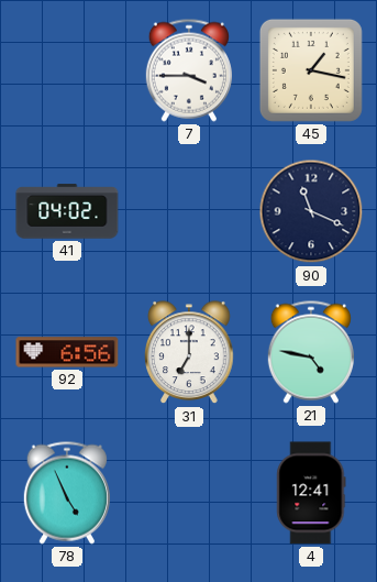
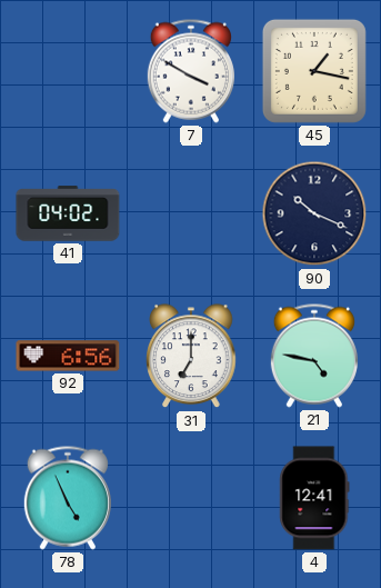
7: 3:45 -> 3:50
90: 11:19 -> 10:19
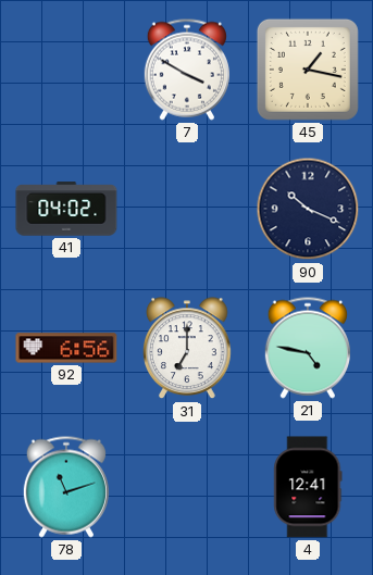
78: 4:56 -> 11:12
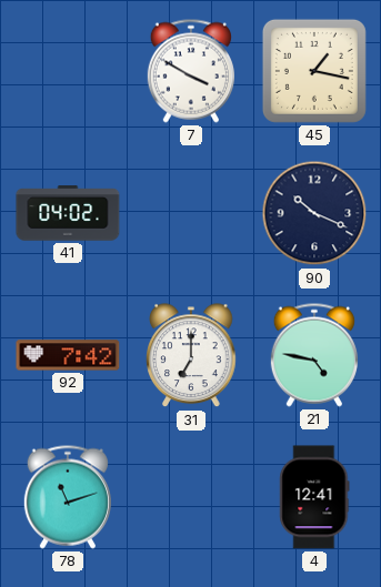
92: 6:56 -> 7:42
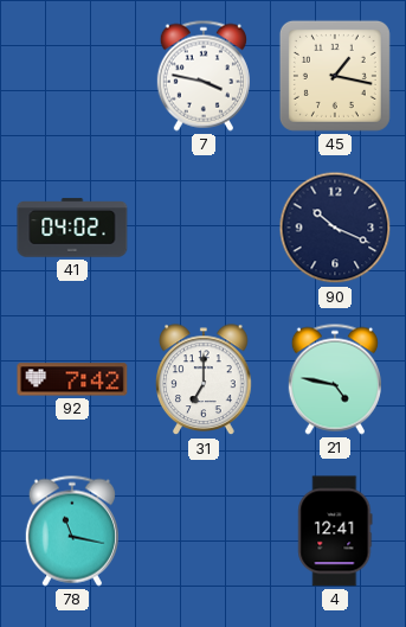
7: 3:50 -> 3:47
78: 11:12 -> 11:17
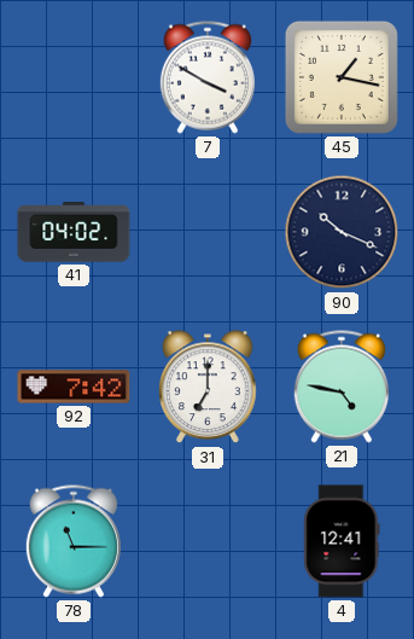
7: 3:47 -> 3:50
78: 11:17 -> 11:15
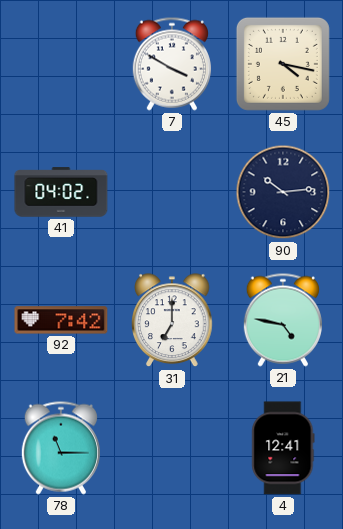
45: 1:17 -> 4:17
90: 10:19 -> 10:14
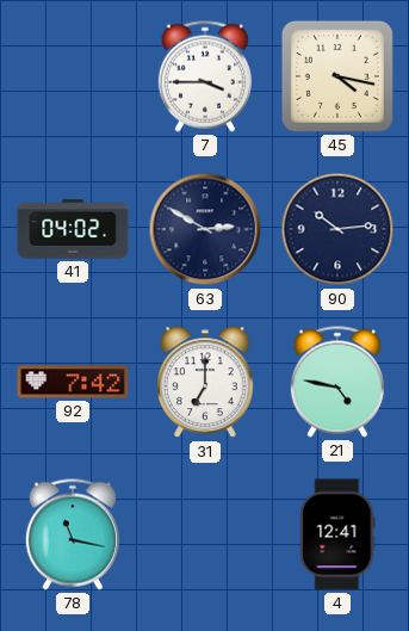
7: 3:50 -> 3:45
63: none -> 2:50
78: 11:15 -> 11:17
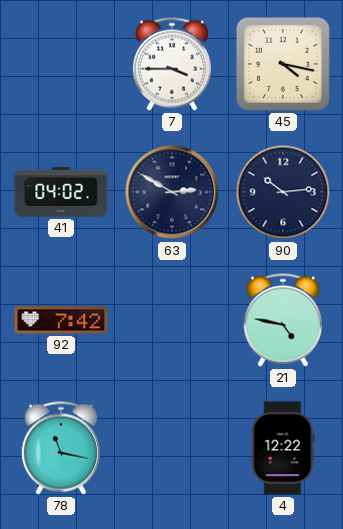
31: 7:00 -> none
4: 12:41 -> 12:22
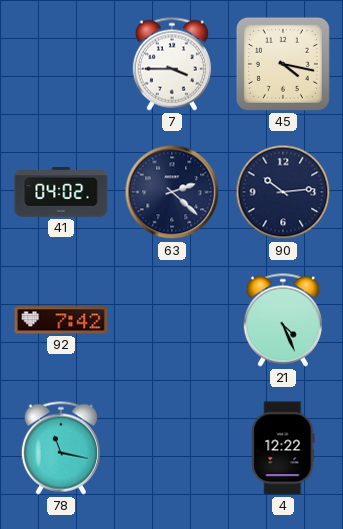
63: 2:50 -> 2:22
21: 4:47 -> 4:26
